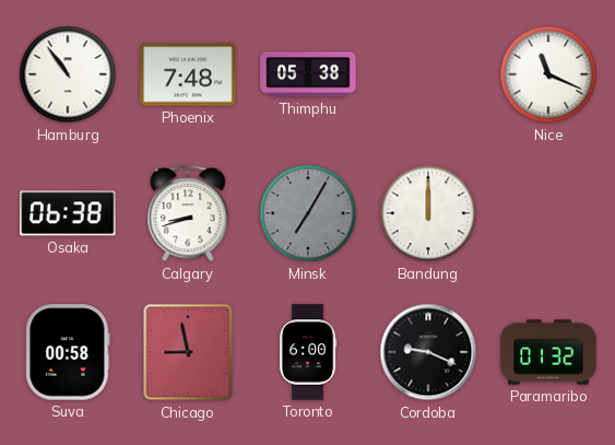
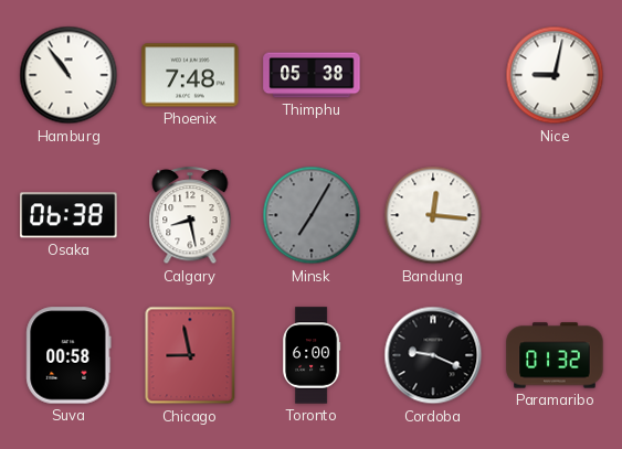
Nice: 11:19 -> 9:02
Calgary: 8:42 -> 8:28
Bandung: 12:00 -> 12:16
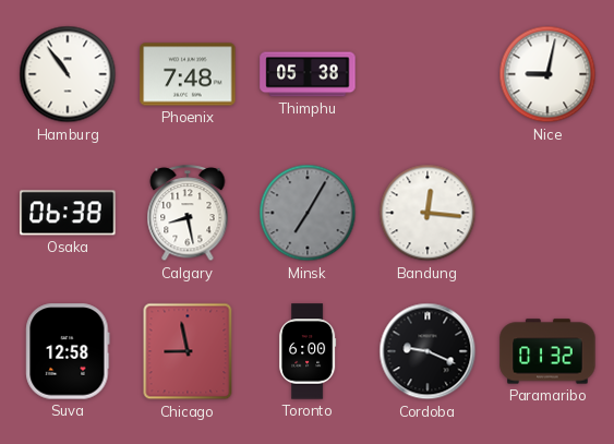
Suva: 00:58 -> 12:58
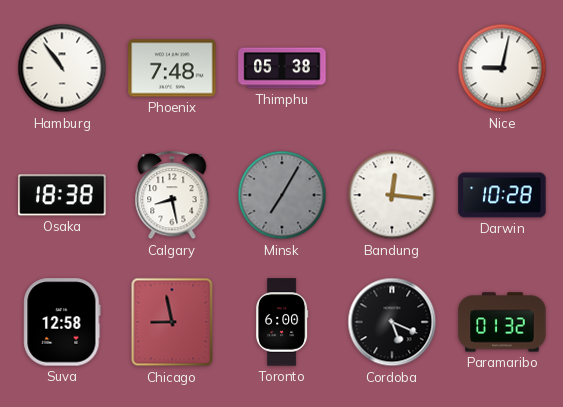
Osaka: 06:38 -> 18:38
Darwin: none -> 10:28
Cordoba: 9:19 -> 5:19
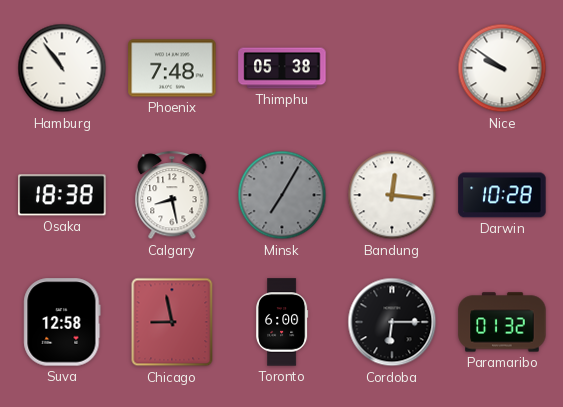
Nice: 9:02 -> 9:51
Cordoba: 5:19 -> 6:15
